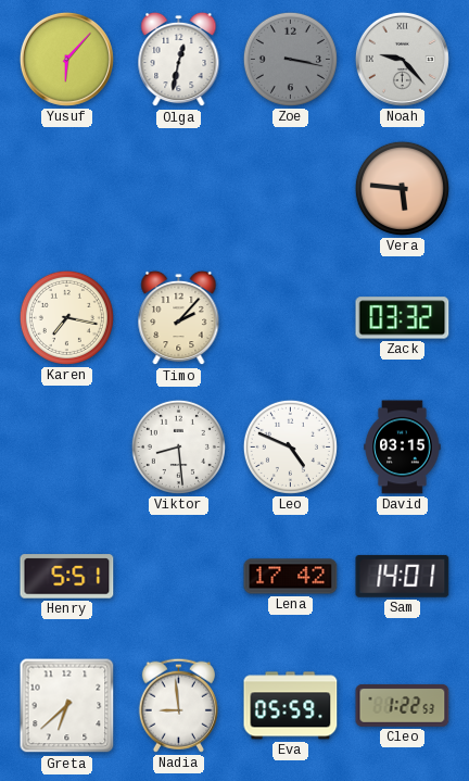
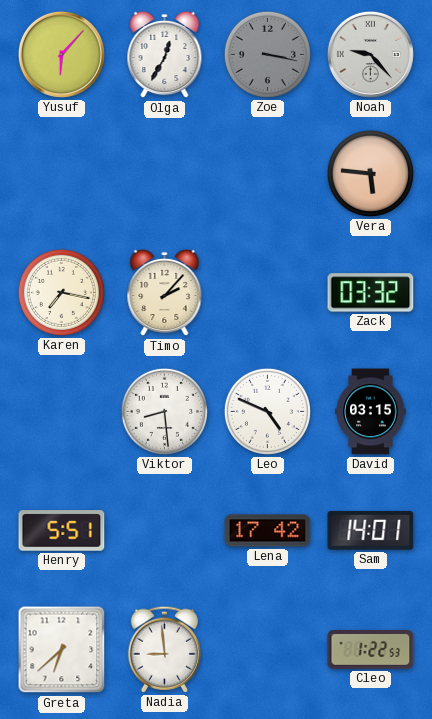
Olga: 12:32 -> 12:35
Eva: 05:59 -> none
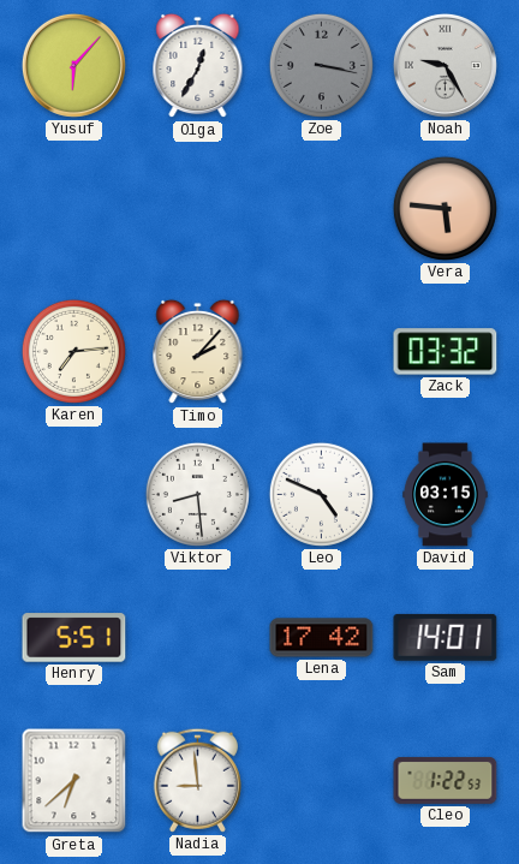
Noah: 9:23 -> 9:25
Karen: 7:17 -> 7:14
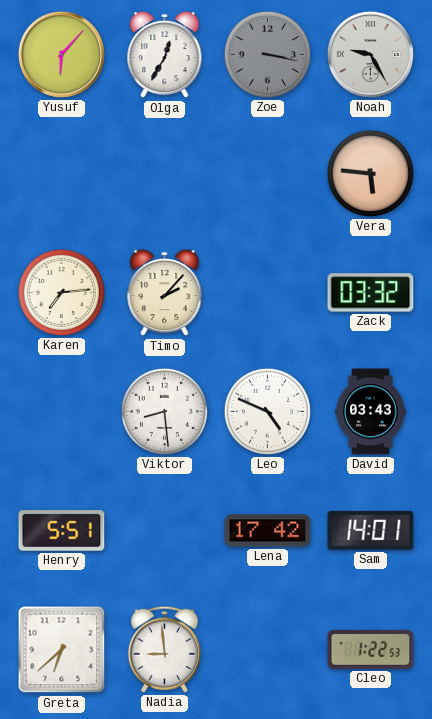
David: 03:15 -> 03:43
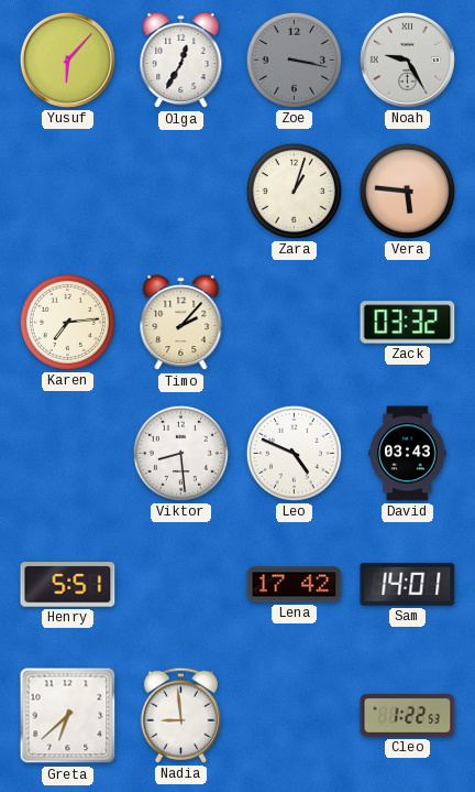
Zara: none -> 1:03
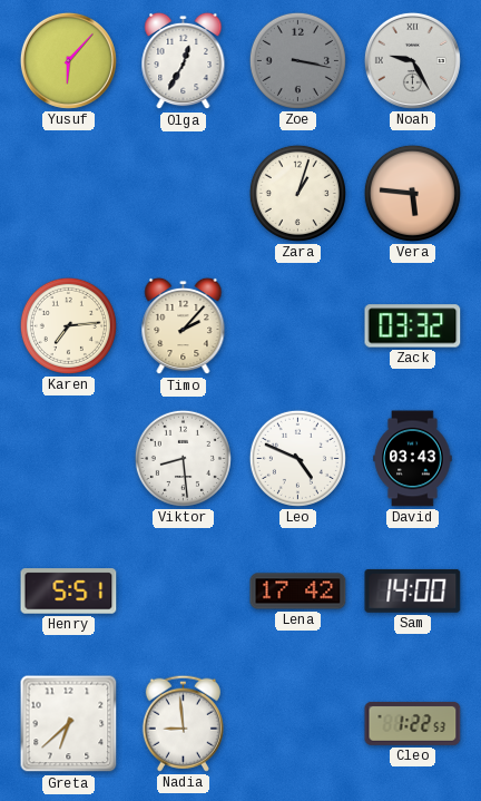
Sam: 14:01 -> 14:00
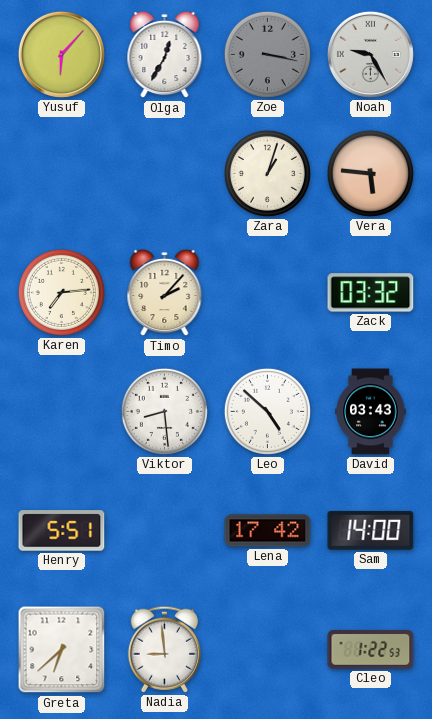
Leo: 4:49 -> 4:52
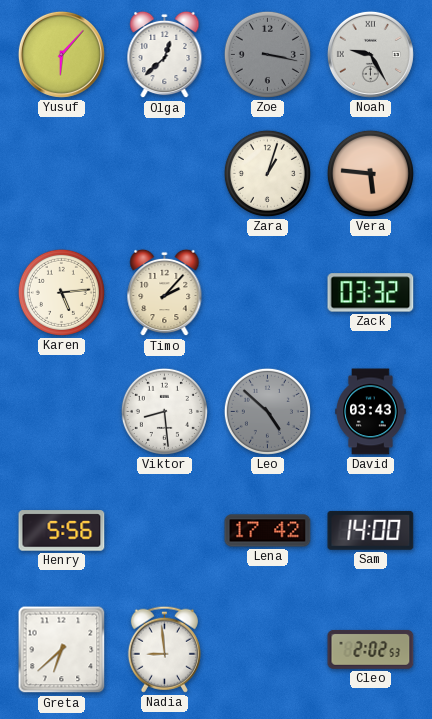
Olga: 12:35 -> 12:38
Karen: 7:14 -> 5:14
Leo dial: white -> grey
Henry: 5:51 -> 5:56
Cleo: 1:22 -> 2:02
